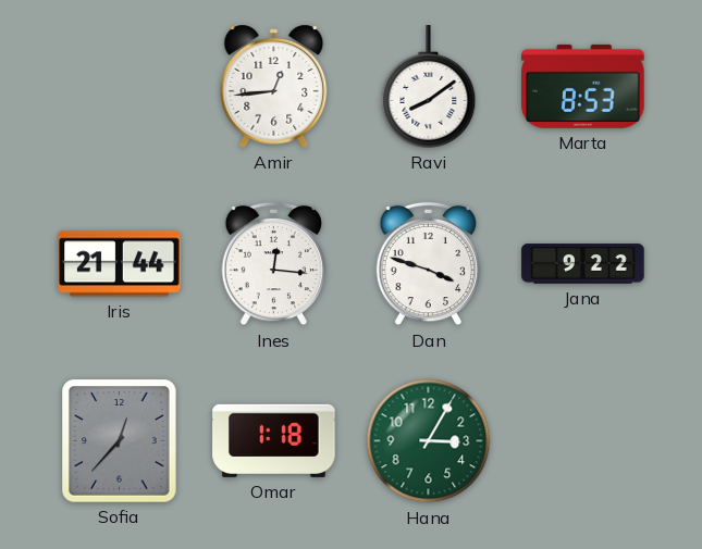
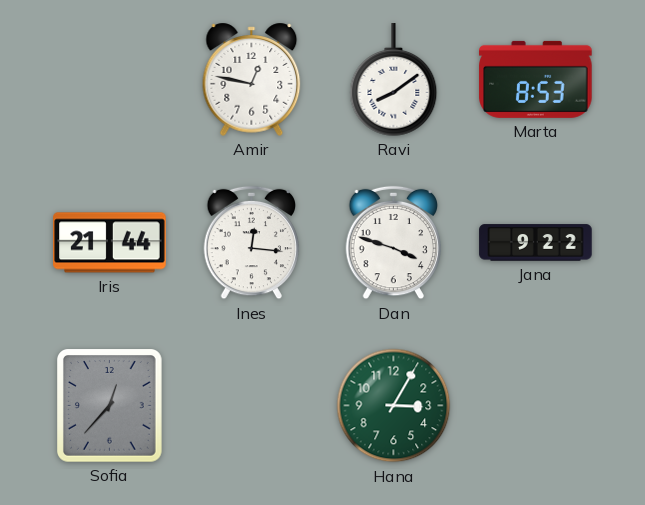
Amir: 12:44 -> 12:47
Omar: 1:18 -> none
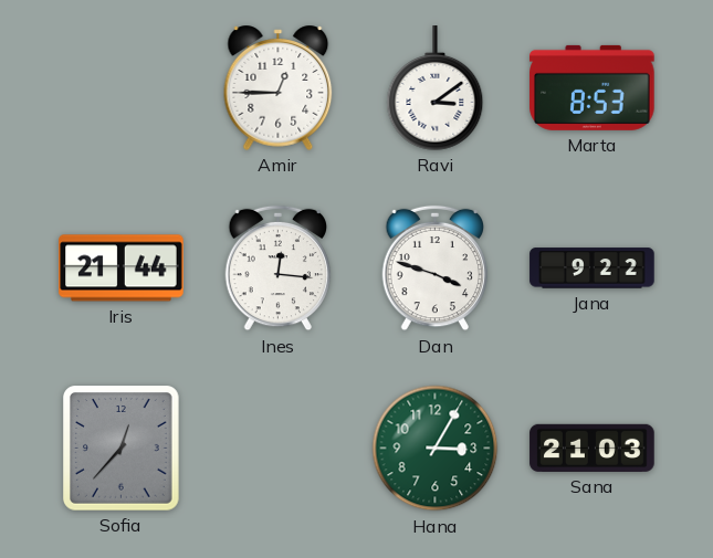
Amir: 12:47 -> 12:45
Ravi: 8:09 -> 3:09
Sana: none -> 21:03
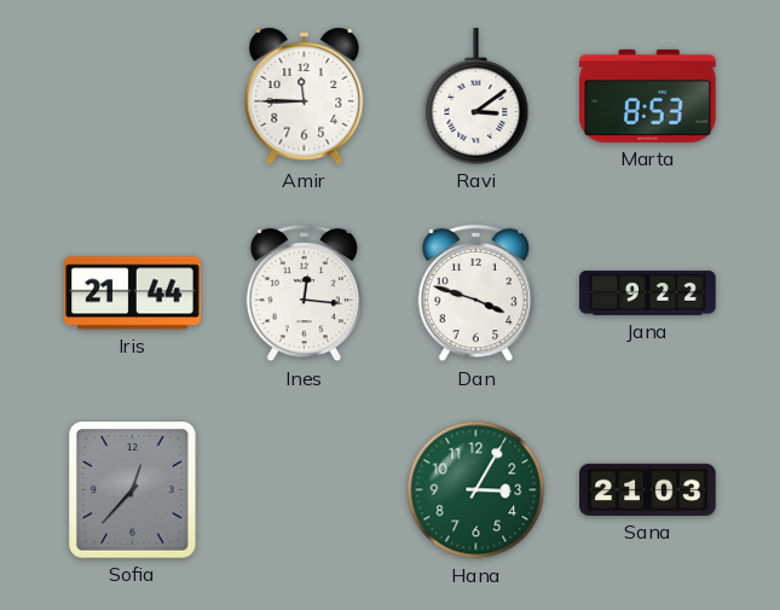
Amir: 12:45 -> 11:45
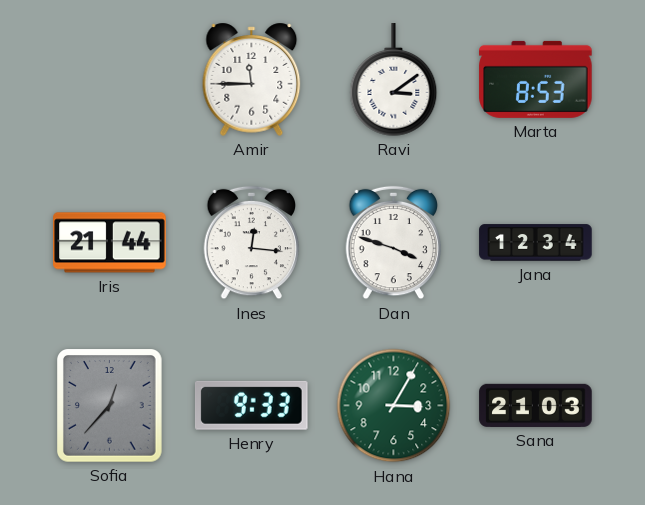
Jana: 9:22 -> 12:34
Henry: none -> 9:33
